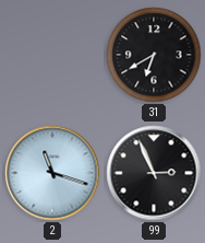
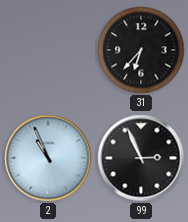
31: 6:40 -> 6:37
2: 11:18 -> 10:56
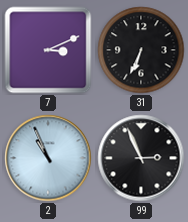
7: none -> 3:11
31: 6:37 -> 6:34
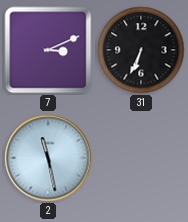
2: 10:56 -> 11:28
99: 2:56 -> none
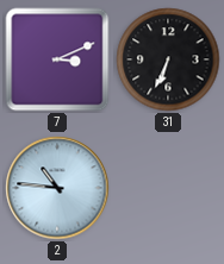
2: 11:28 -> 10:46
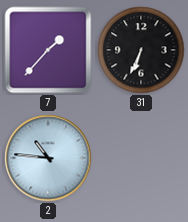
7: 3:11 -> 1:37
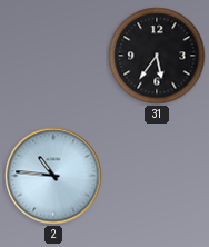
7: 1:37 -> none
31: 6:34 -> 5:36
